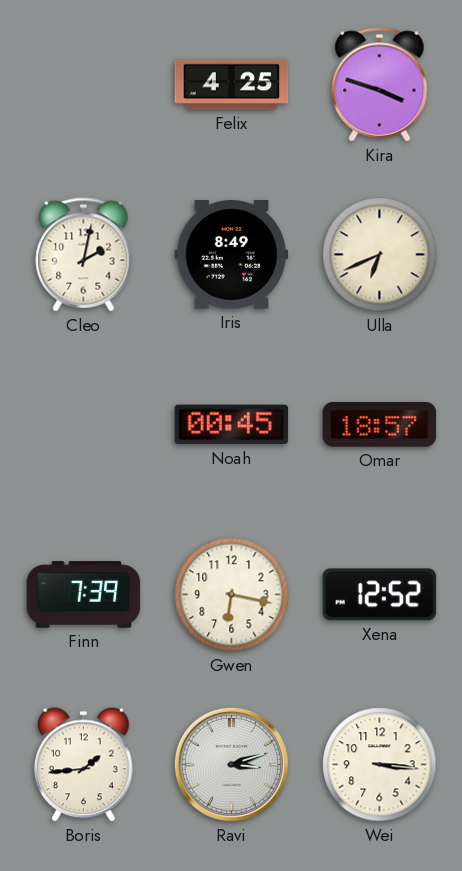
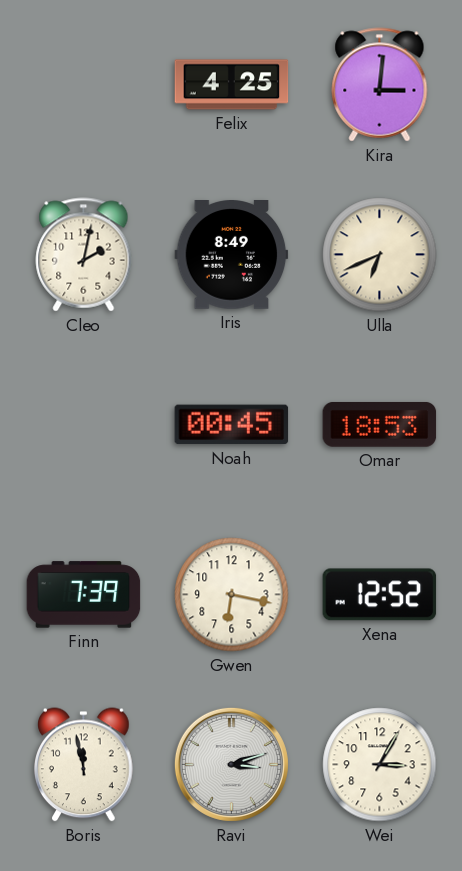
Kira: 3:48 -> 3:01
Omar: 18:57 -> 18:53
Boris: 1:44 -> 11:58
Wei: 3:16 -> 3:05
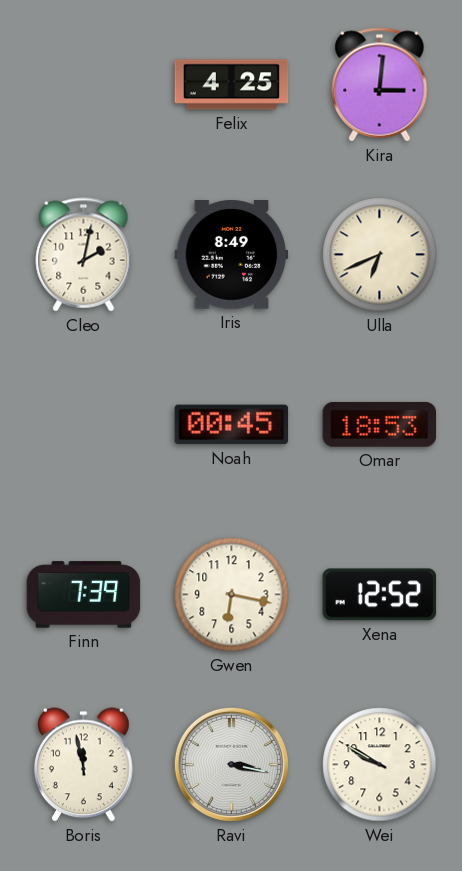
Ravi: 3:12 -> 3:17
Wei: 3:05 -> 9:50
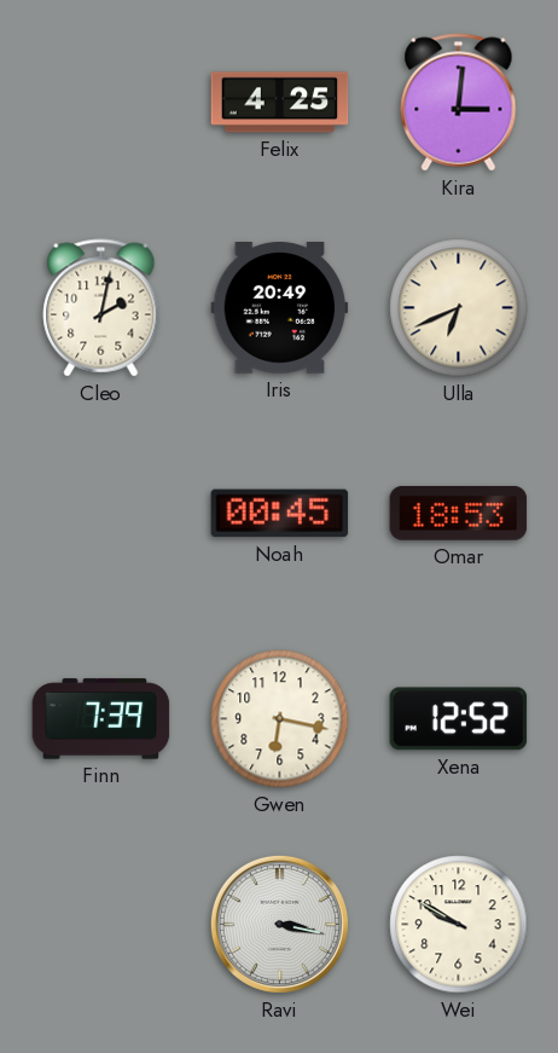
Iris: 8:49 -> 20:49
Boris: 11:58 -> none
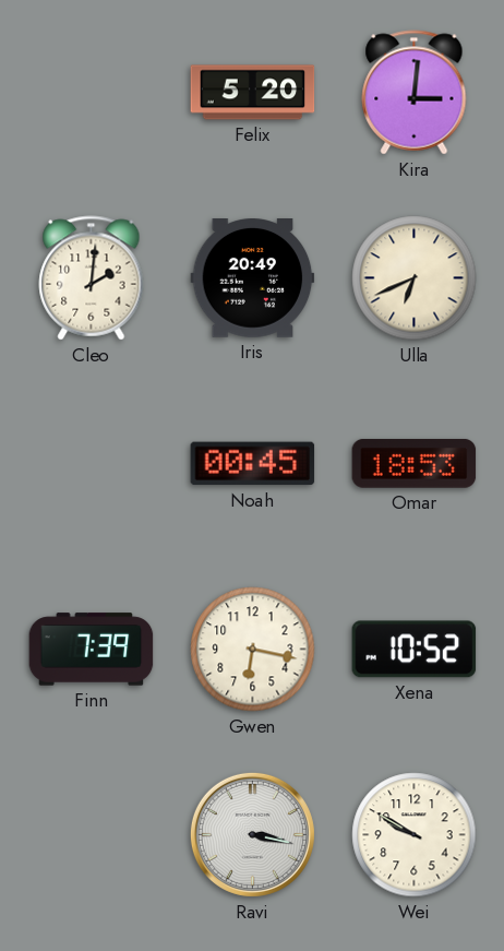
Felix: 4:25 -> 5:20
Cleo: 2:02 -> 2:01
Xena: 12:52 -> 10:52
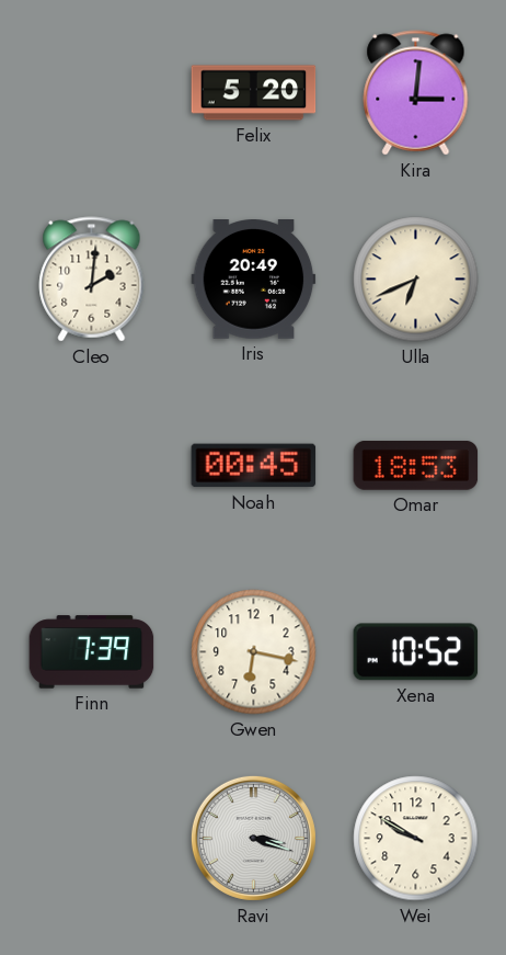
Ravi: 3:17 -> 3:18
